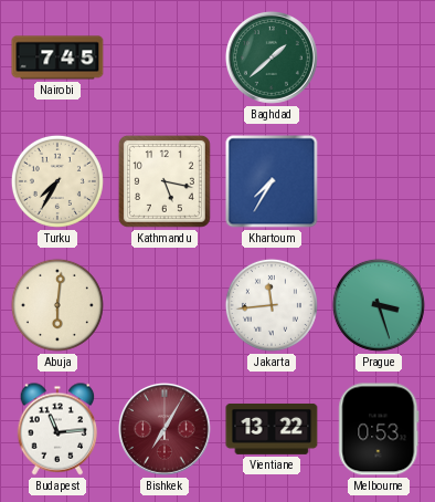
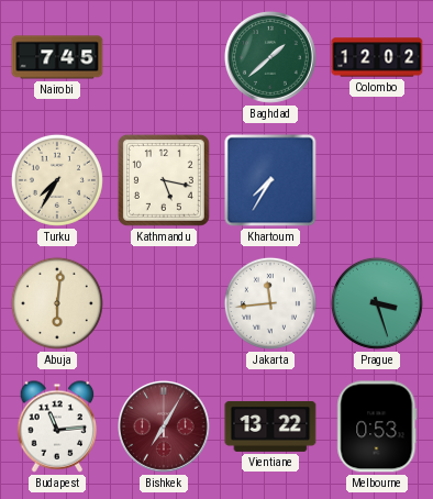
Colombo: none -> 12:02
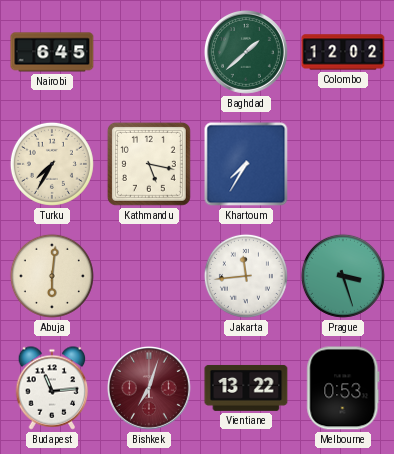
Nairobi: 7:45 -> 6:45
Bishkek: 7:05 -> 7:03
